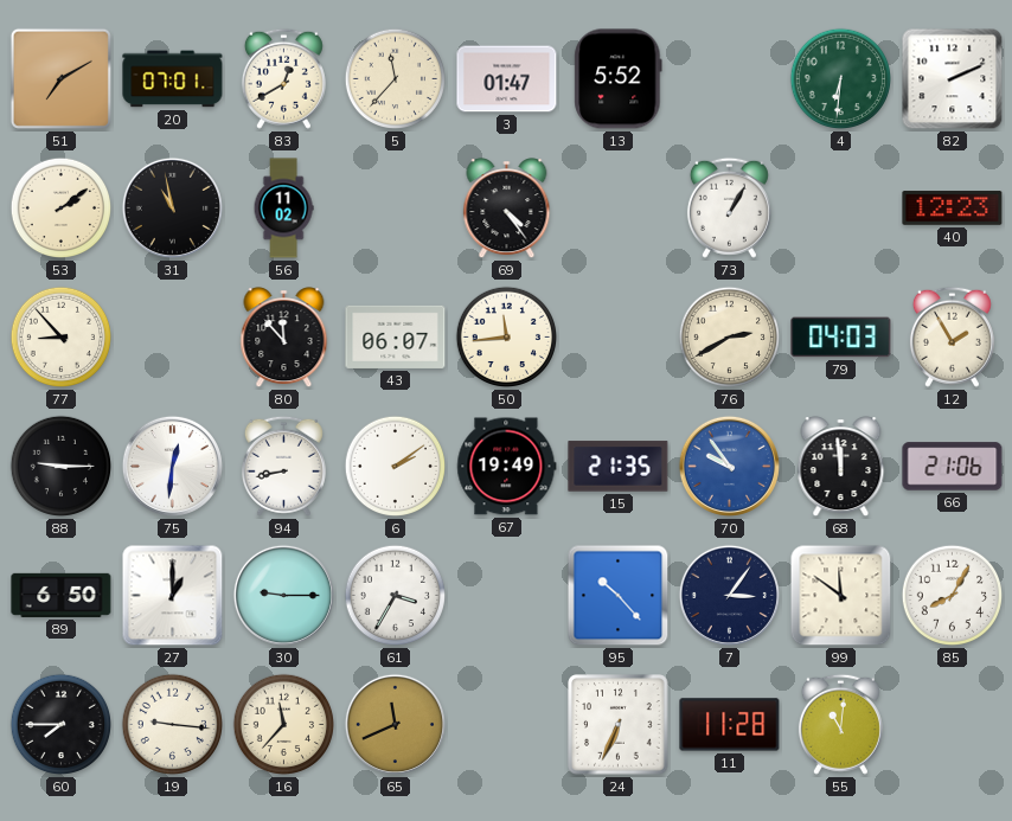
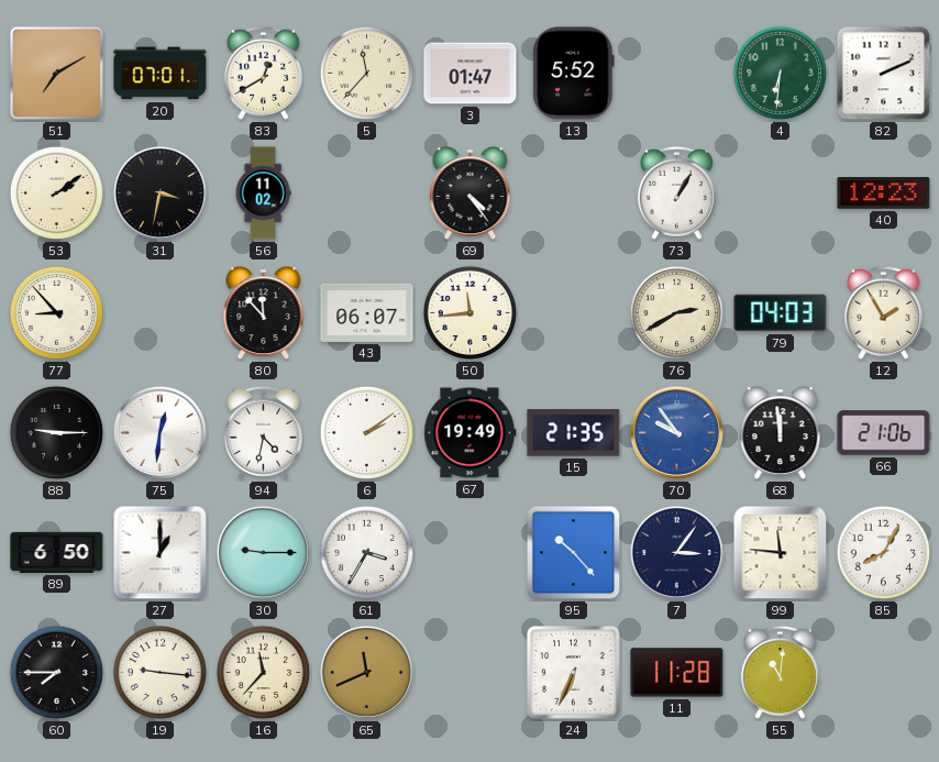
31: 10:58 -> 3:32
94: 8:43 -> 4:32
99: 11:51 -> 11:46
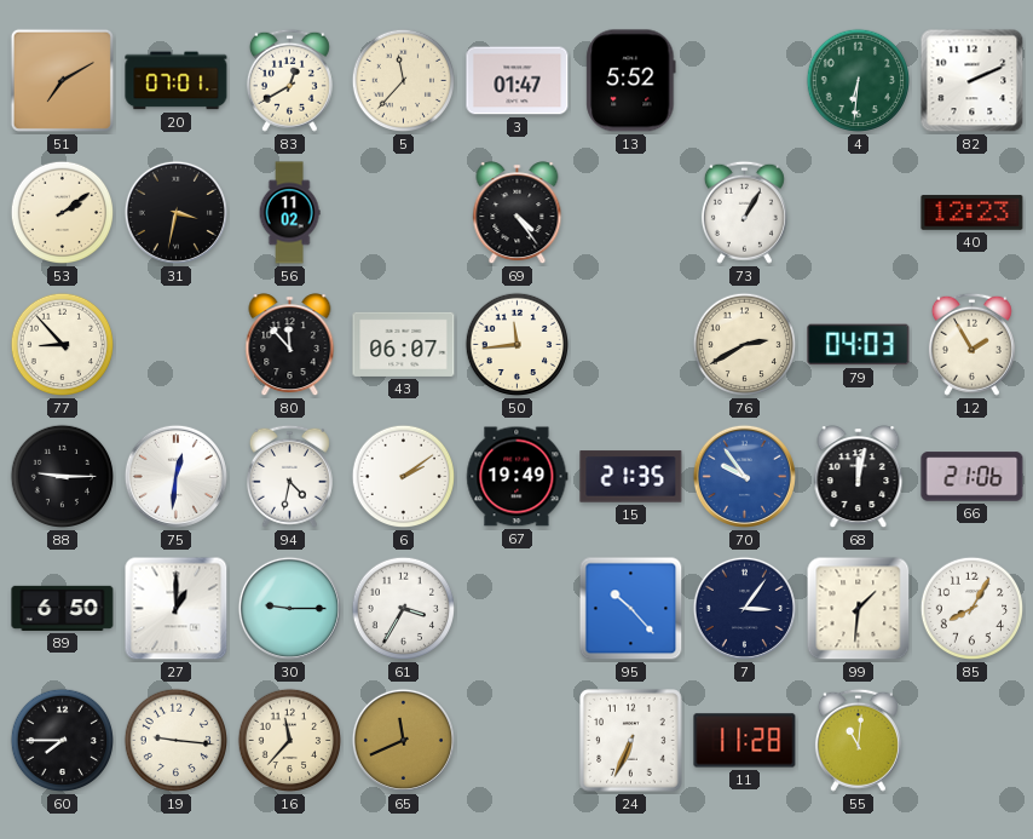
68: 11:59 -> 12:02
99: 11:46 -> 1:31
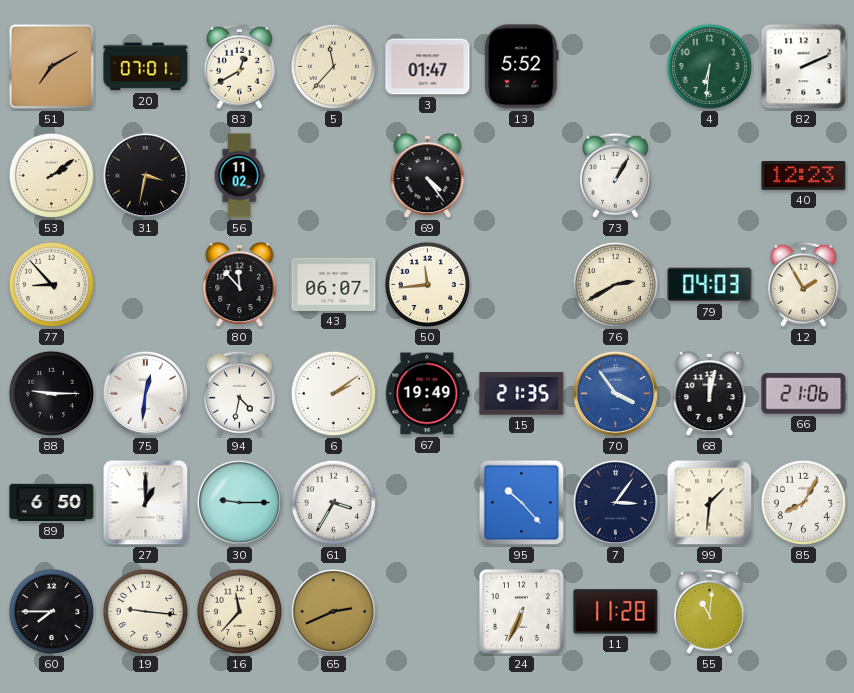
70: 9:54 -> 3:54
65: 11:41 -> 2:41
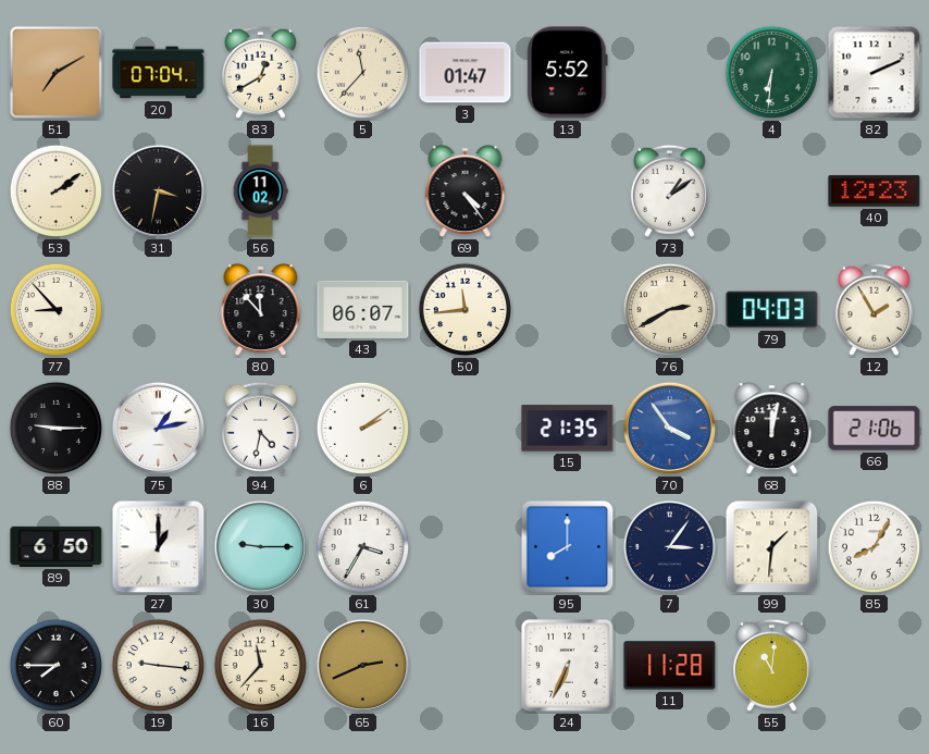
20: 07:01 -> 07:04
73: 1:05 -> 1:09
75: 12:31 -> 1:13
67: 19:49 -> none
95: 10:23 -> 8:00
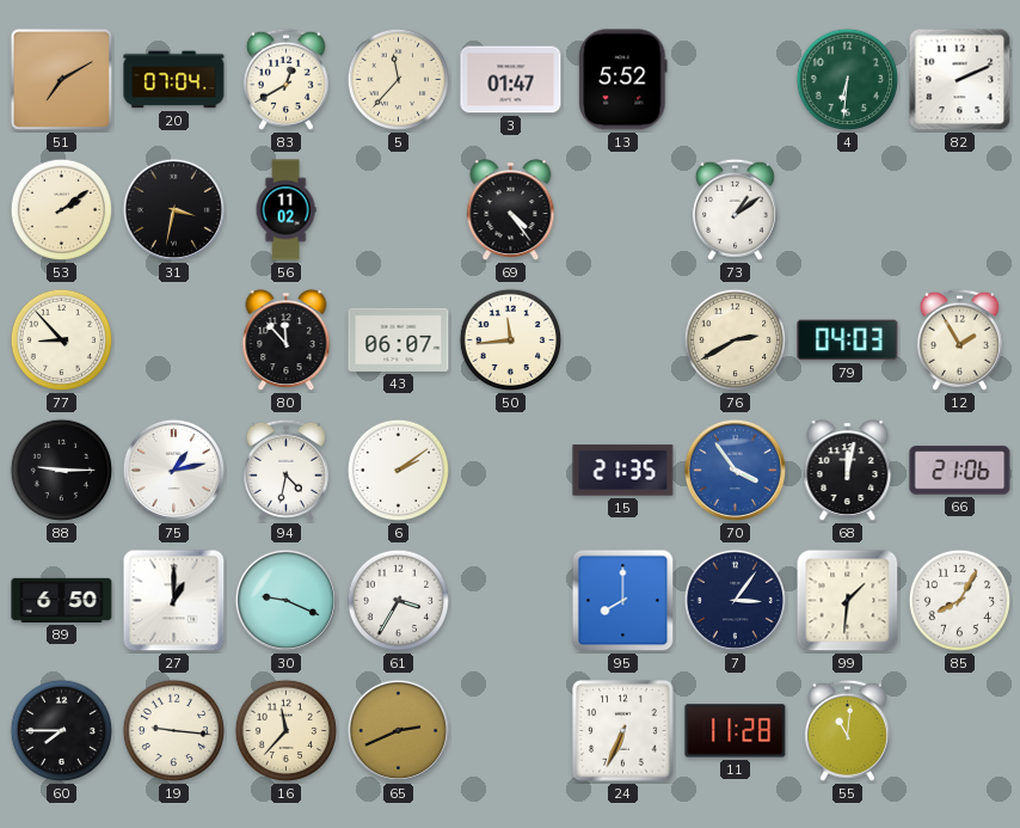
40: 12:23 -> none
30: 9:15 -> 9:19
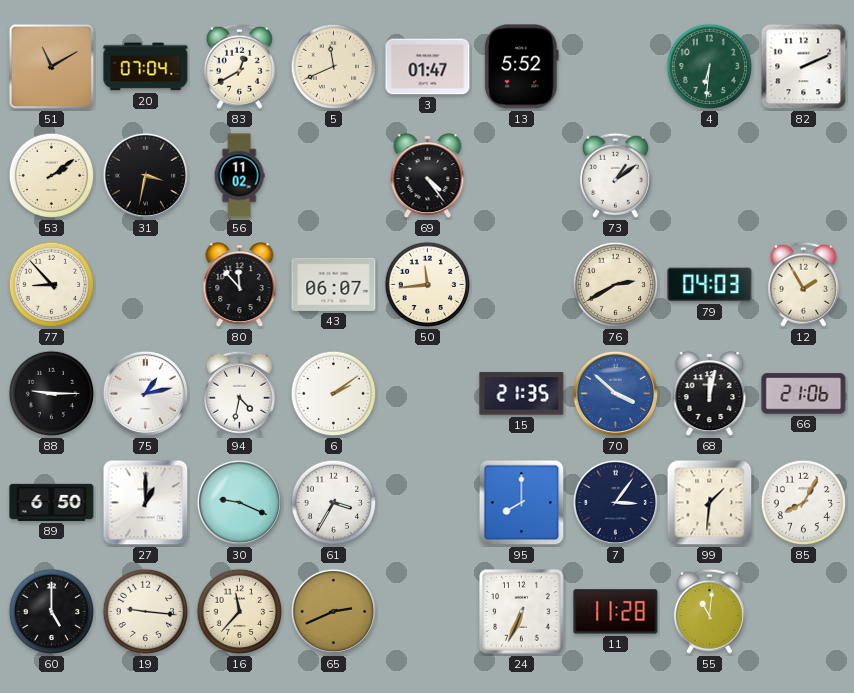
51: 7:10 -> 11:10
5: 11:37 -> 11:41
70: 3:54 -> 3:52
60: 7:45 -> 5:00
